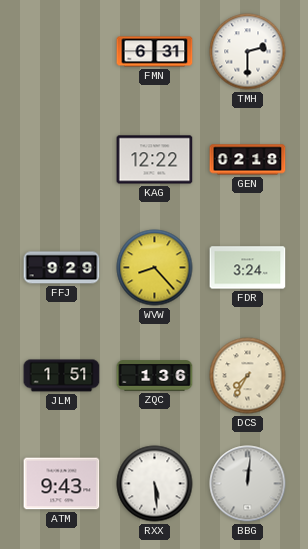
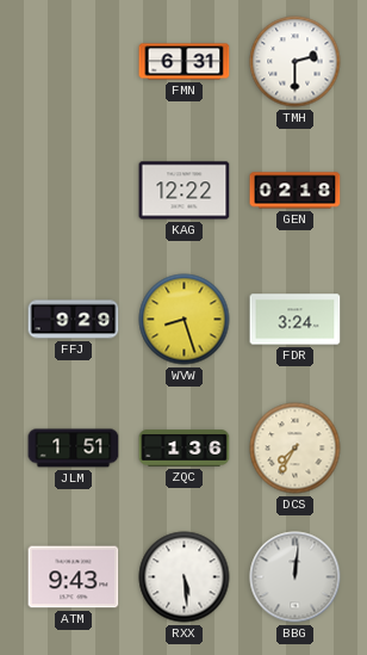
WVW: 8:23 -> 8:27
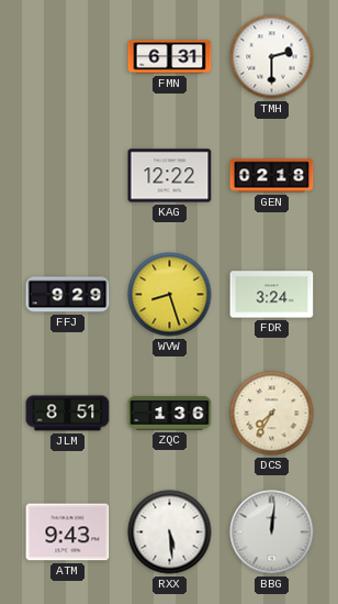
JLM: 1:51 -> 8:51
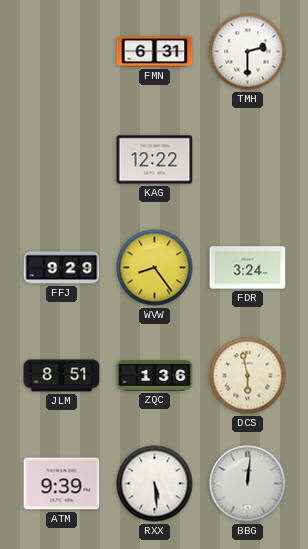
GEN: 02:18 -> none
WVW: 8:27 -> 8:24
DCS: 7:35 -> 5:58
ATM: 9:43 -> 9:39
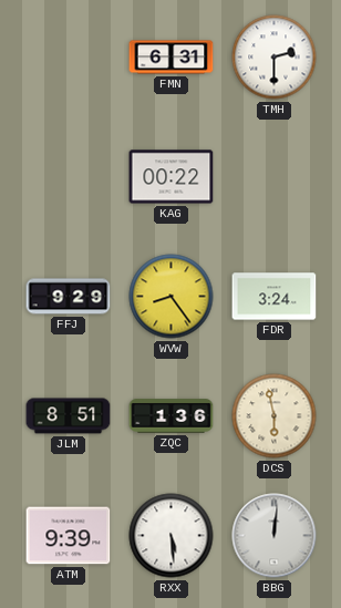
KAG: 12:22 -> 00:22
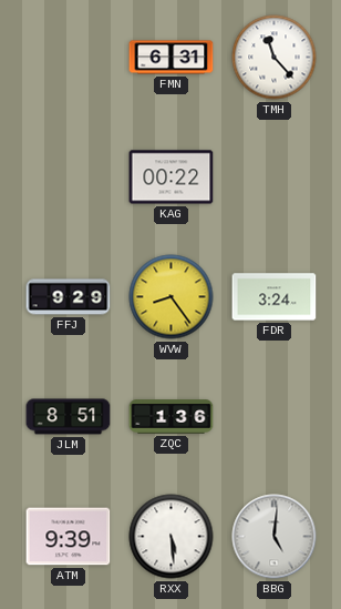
TMH: 2:30 -> 11:23
DCS: 5:58 -> none
BBG: 12:01 -> 5:01
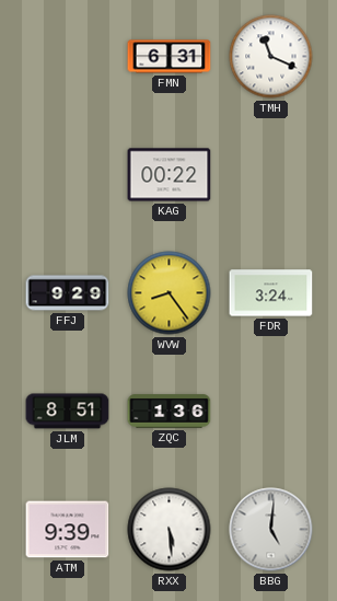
TMH: 11:23 -> 11:19
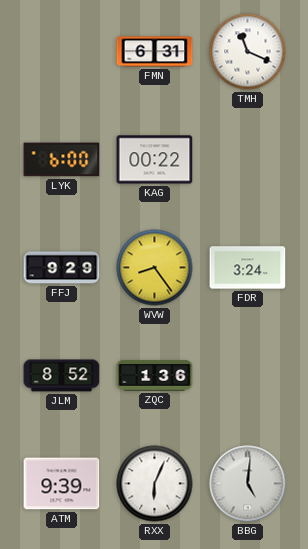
LYK: none -> 6:00
JLM: 8:51 -> 8:52
RXX: 5:29 -> 6:04
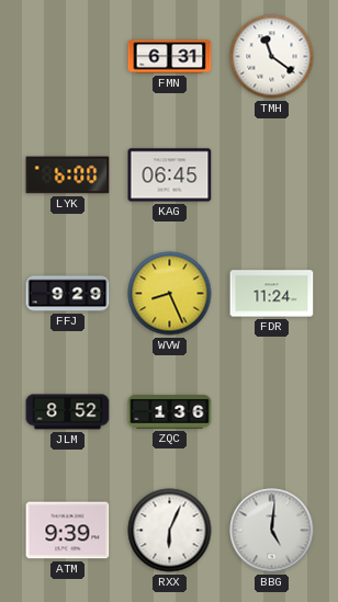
TMH: 11:19 -> 11:21
KAG: 00:22 -> 06:45
WVW: 8:24 -> 8:26
FDR: 3:24 -> 11:24
